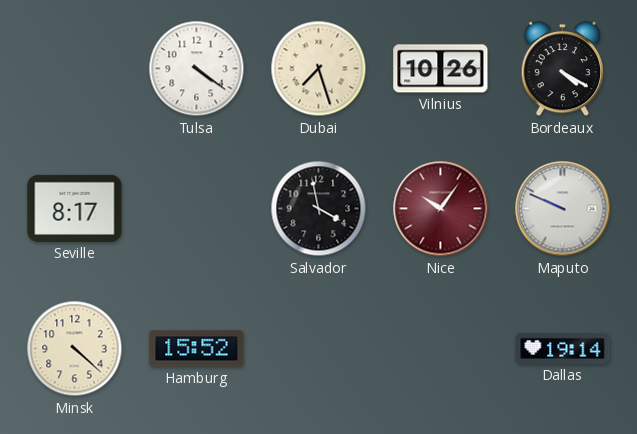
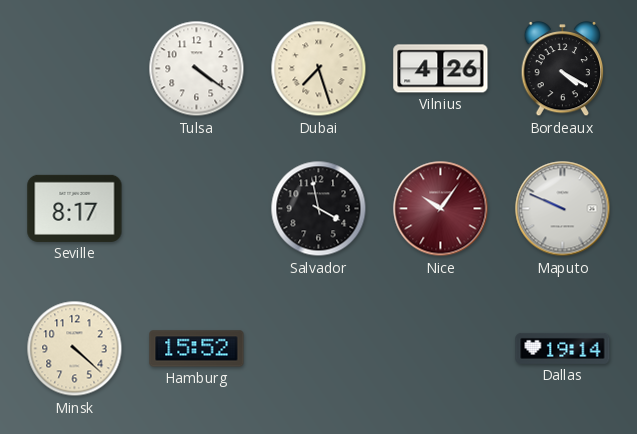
Vilnius: 10:26 -> 4:26
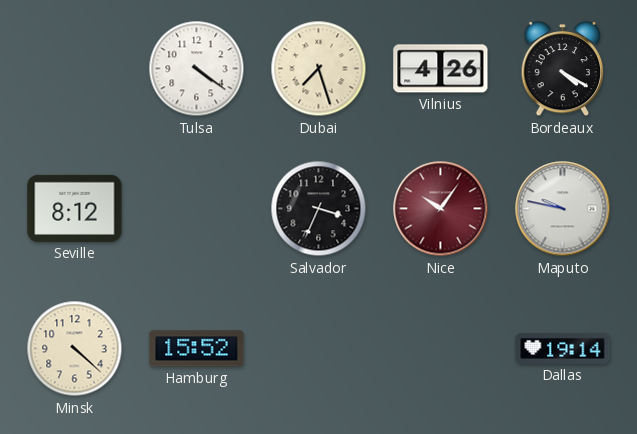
Seville: 8:17 -> 8:12
Salvador: 3:58 -> 3:34
Maputo: 9:49 -> 9:47
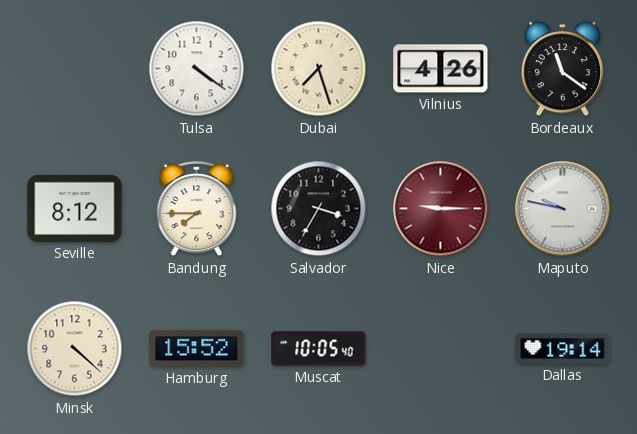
Bordeaux: 4:20 -> 11:21
Bandung: none -> 7:45
Salvador: 3:34 -> 3:35
Nice: 10:06 -> 9:15
Muscat: none -> 10:05
